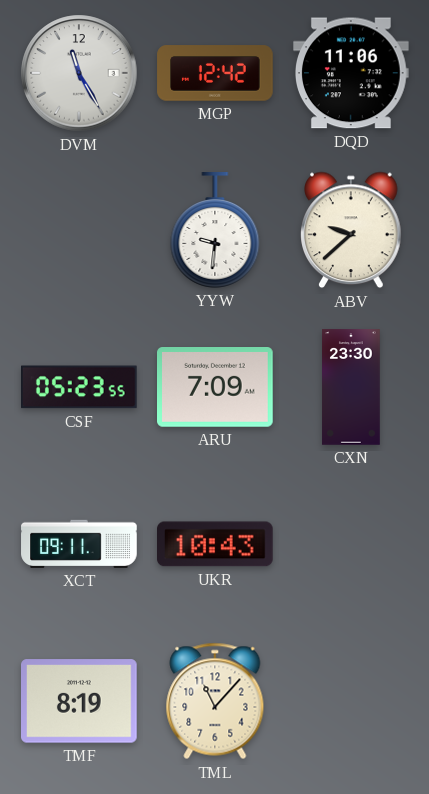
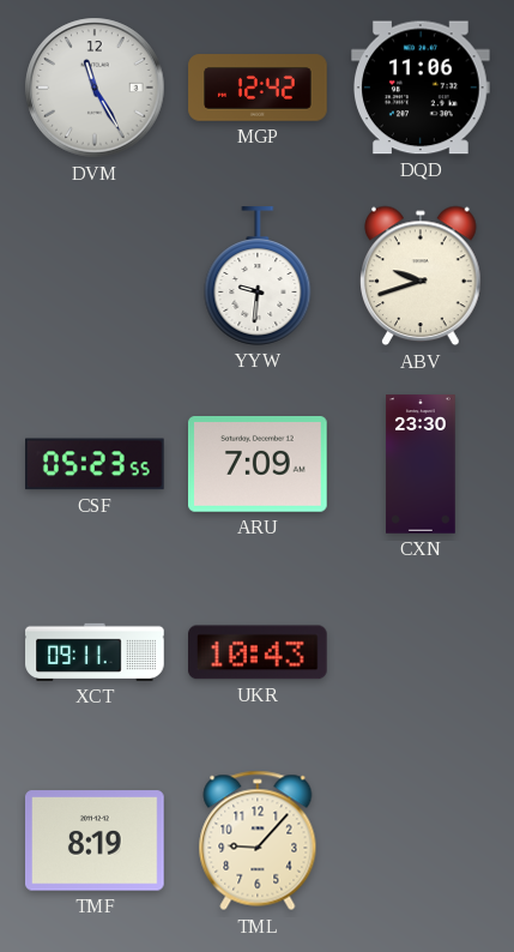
ABV: 9:38 -> 9:42
TML: 11:07 -> 9:07
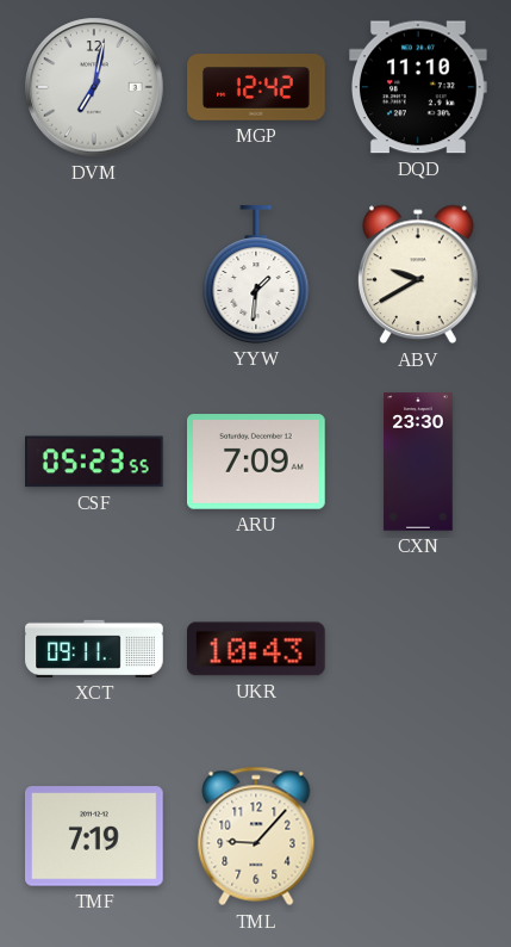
DVM: 11:25 -> 7:02
DQD: 11:06 -> 11:10
YYW: 9:31 -> 1:31
ABV: 9:42 -> 9:40
TMF: 8:19 -> 7:19
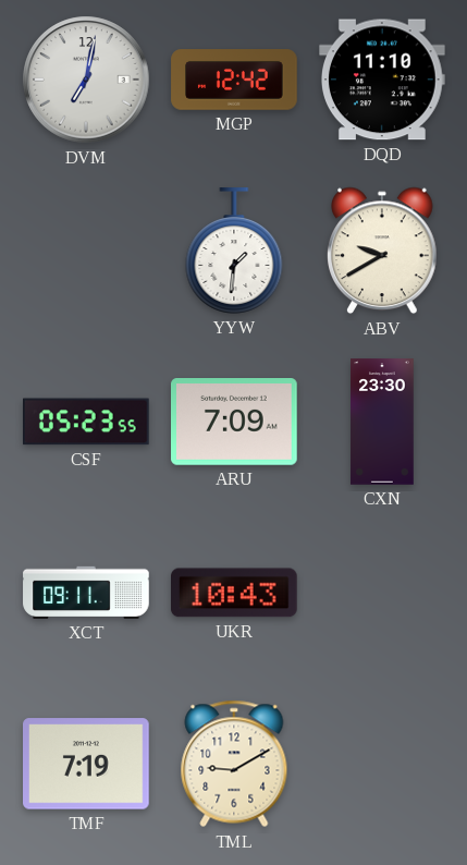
TML: 9:07 -> 9:10
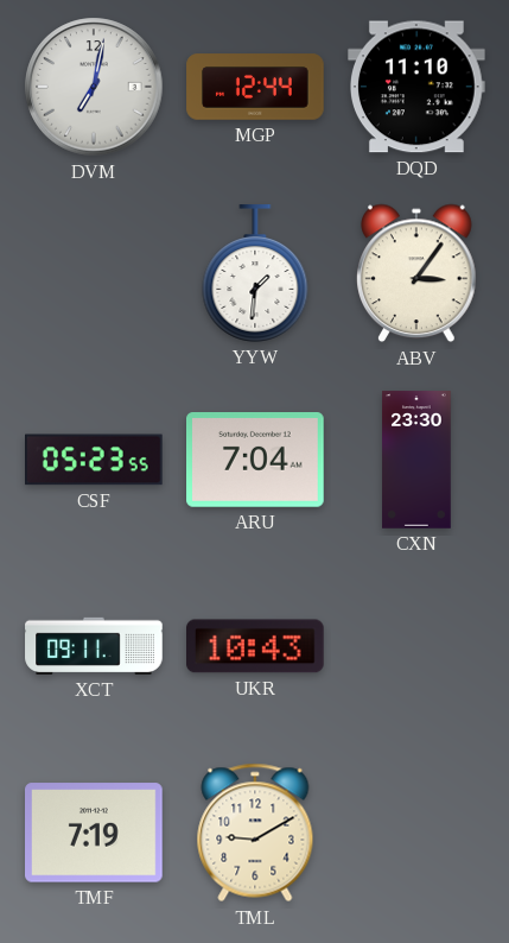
MGP: 12:42 -> 12:44
ABV: 9:40 -> 3:06
ARU: 7:09 -> 7:04
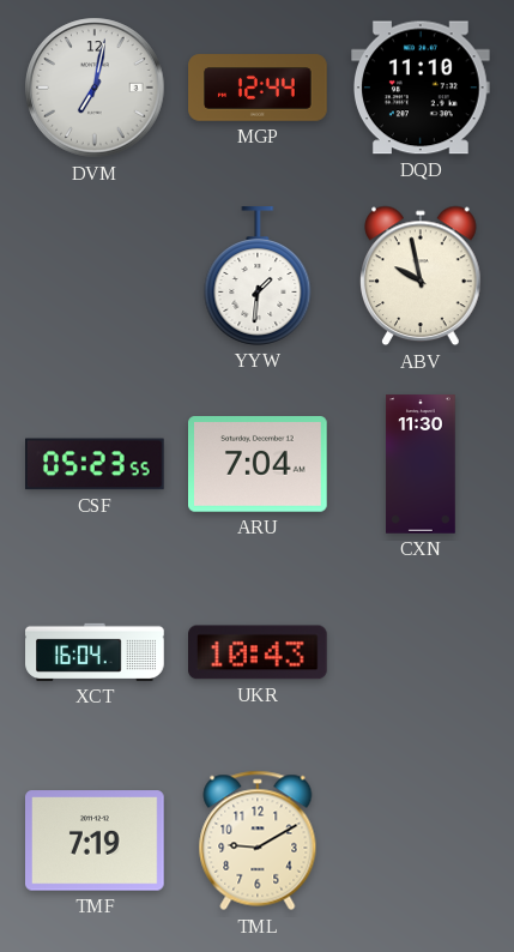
ABV: 3:06 -> 9:58
CXN: 23:30 -> 11:30
XCT: 09:11 -> 16:04
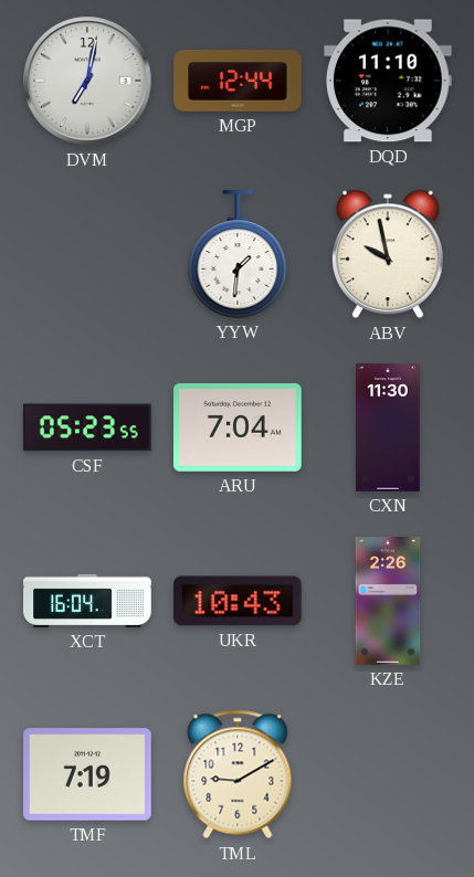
KZE: none -> 2:26
